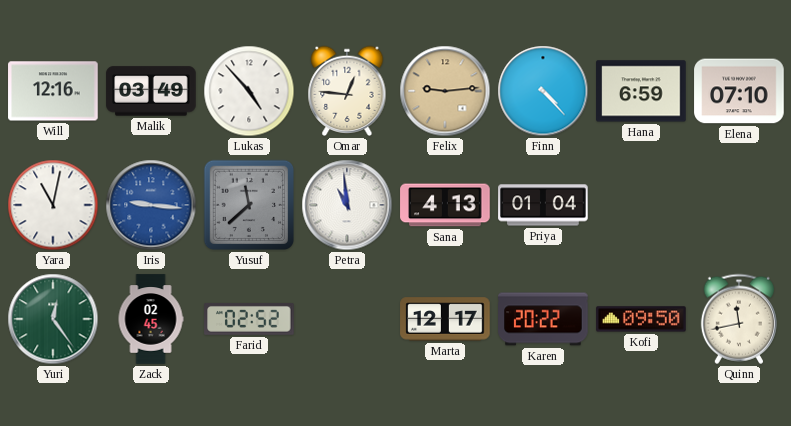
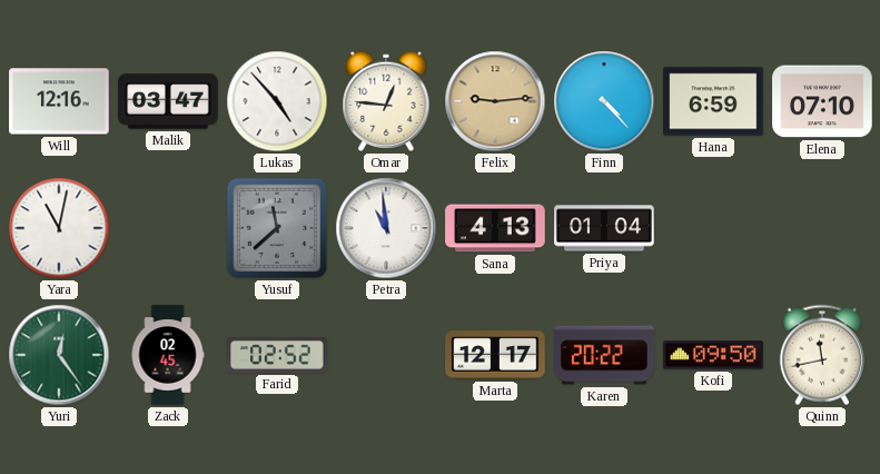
Malik: 03:49 -> 03:47
Iris: 9:16 -> none
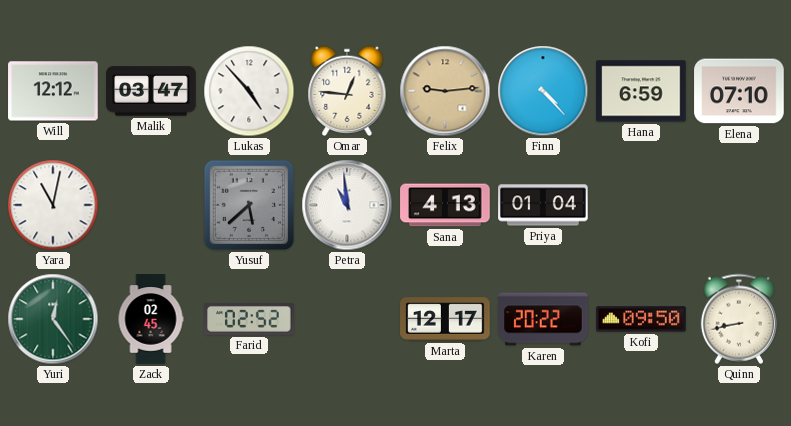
Will: 12:16 -> 12:12
Yusuf: 11:38 -> 5:38
Quinn: 11:43 -> 8:43
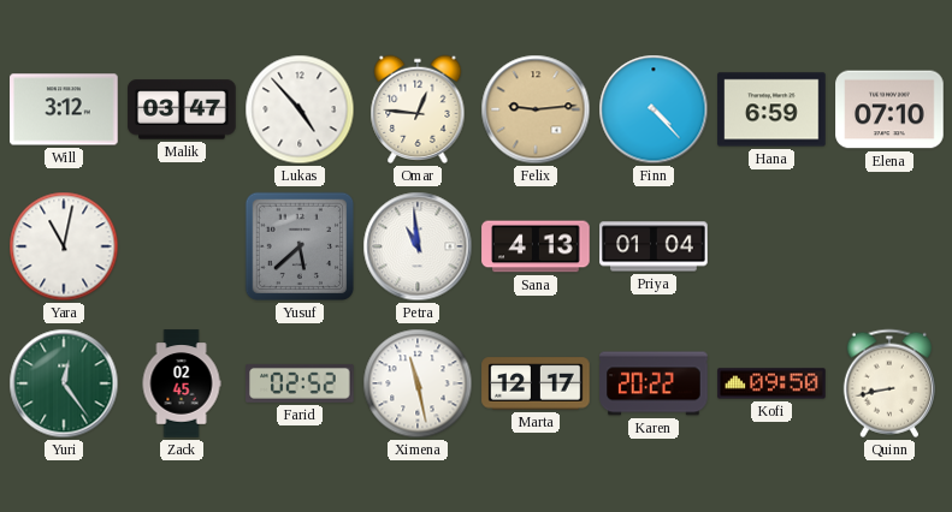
Will: 12:12 -> 3:12
Ximena: none -> 11:28
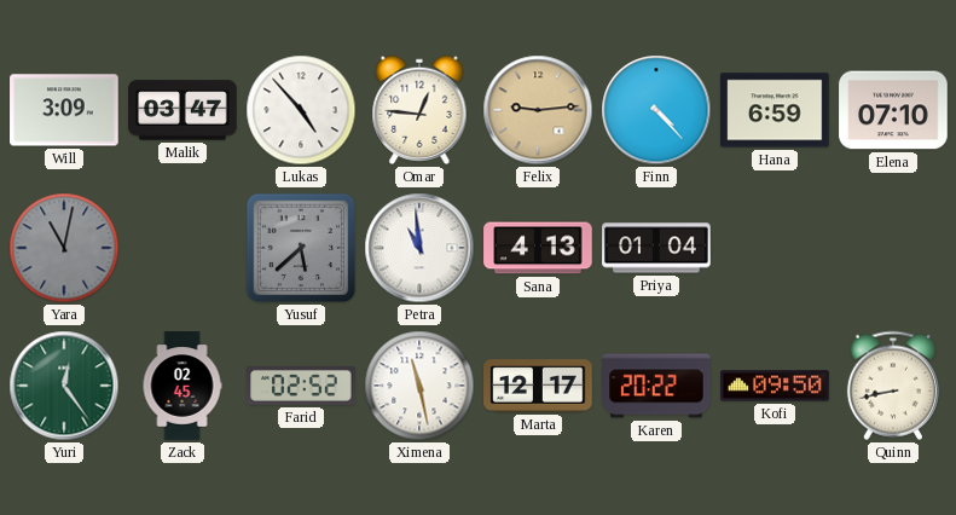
Will: 3:12 -> 3:09
Yara dial: white -> grey
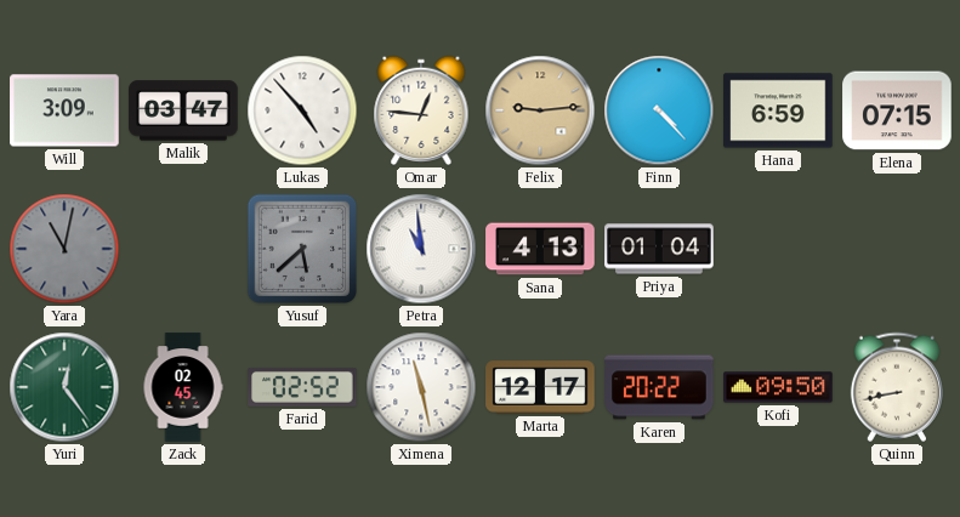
Elena: 07:10 -> 07:15
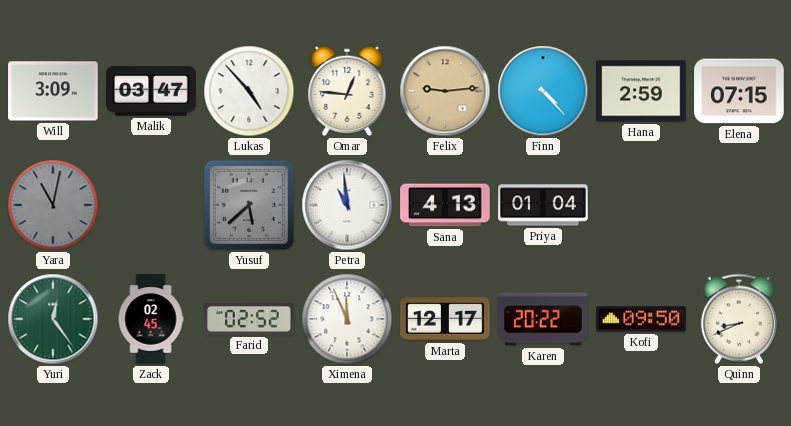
Hana: 6:59 -> 2:59
Ximena: 11:28 -> 11:56
Quinn: 8:43 -> 8:41
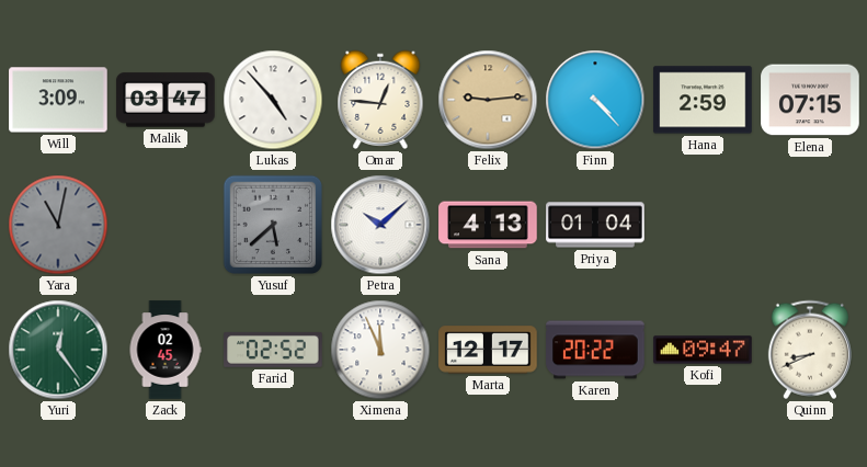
Petra: 10:59 -> 10:08
Kofi: 09:50 -> 09:47
